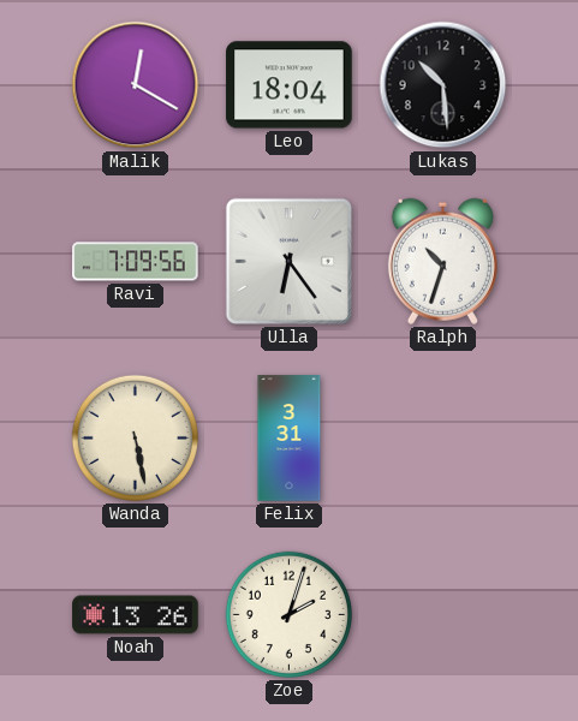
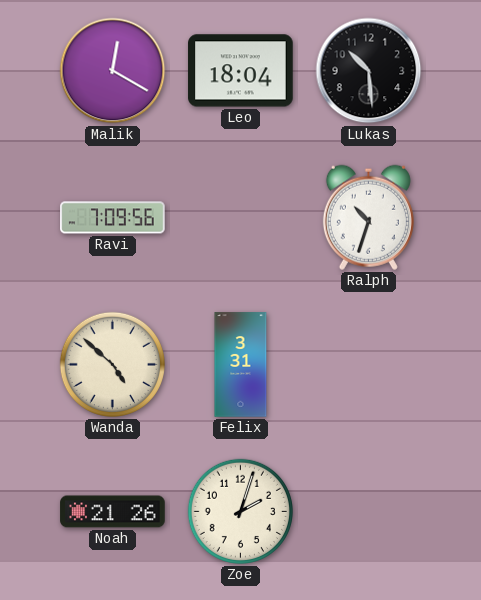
Ulla: 6:24 -> none
Wanda: 5:28 -> 4:52
Noah: 13:26 -> 21:26
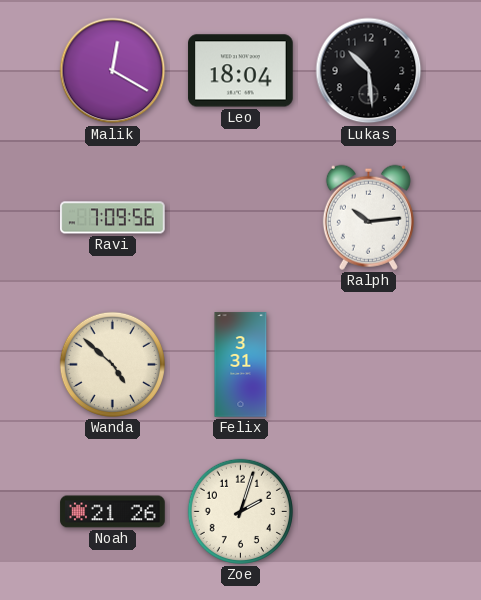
Ralph: 10:33 -> 10:14
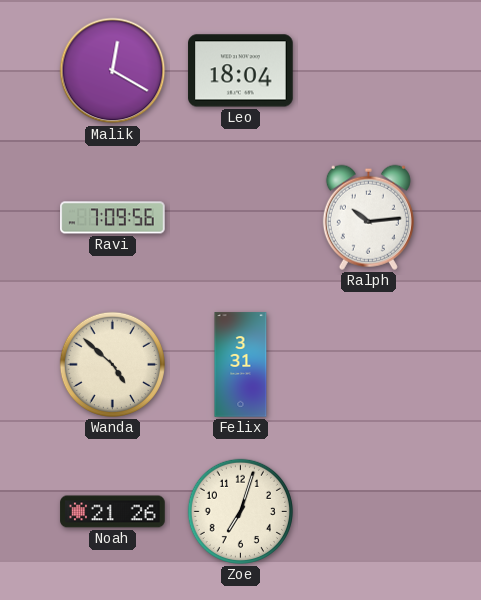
Lukas: 10:29 -> none
Zoe: 2:03 -> 7:03
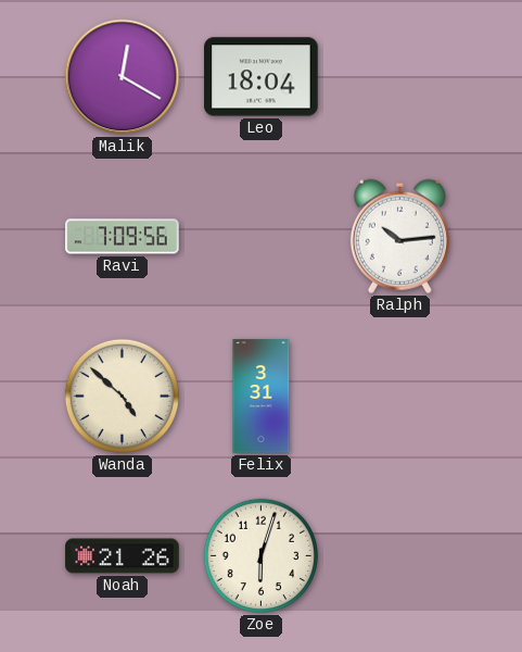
Zoe: 7:03 -> 6:03
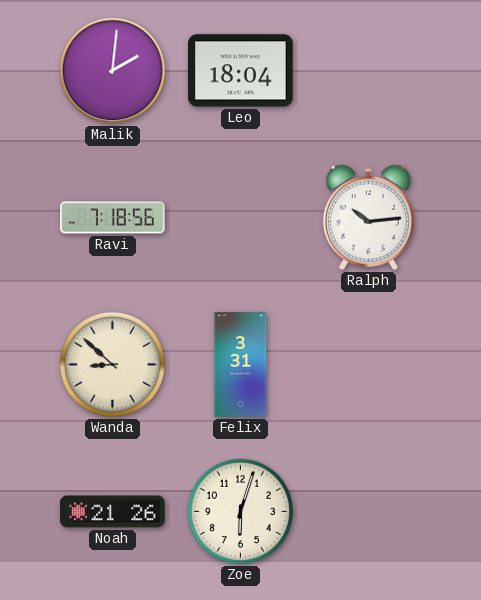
Malik: 12:20 -> 2:01
Ravi: 7:09 -> 7:18
Wanda: 4:52 -> 8:52
